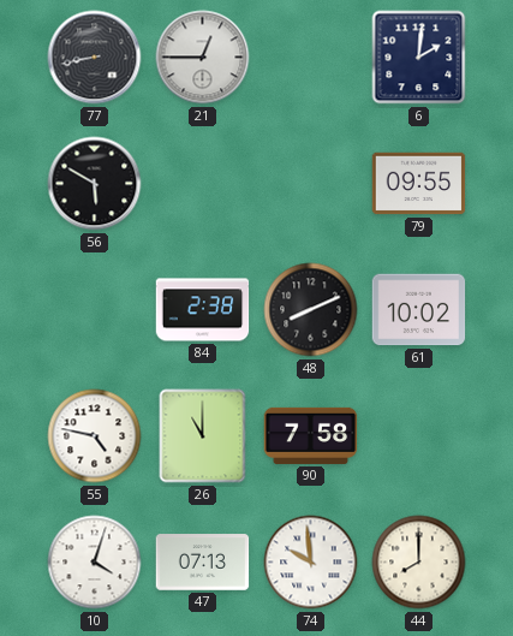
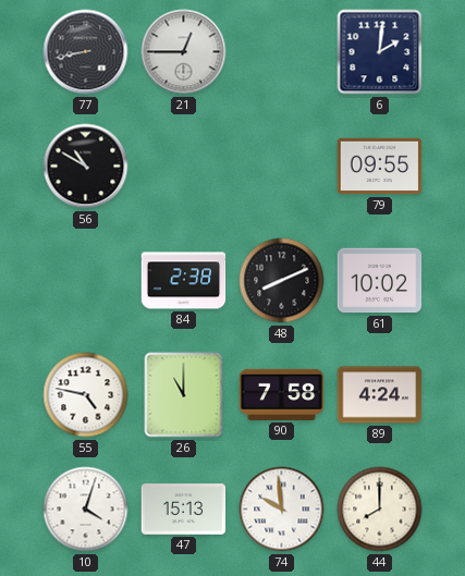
56: 5:50 -> 10:50
89: none -> 4:24
47: 07:13 -> 15:13
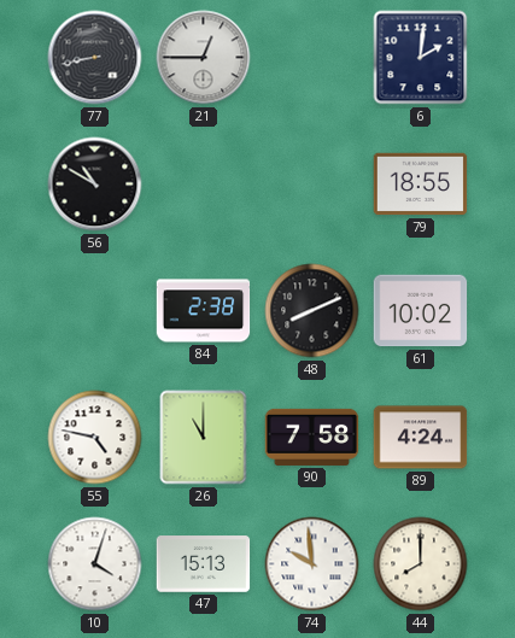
79: 09:55 -> 18:55
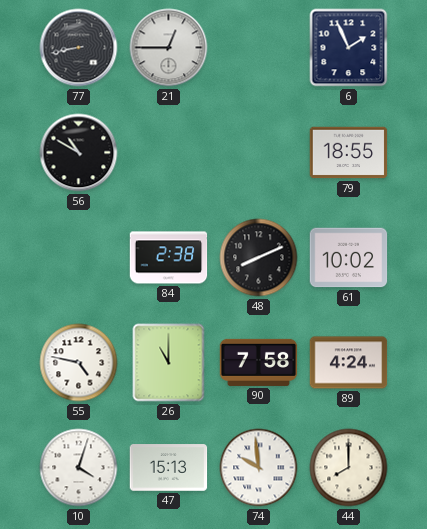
6: 2:01 -> 1:56
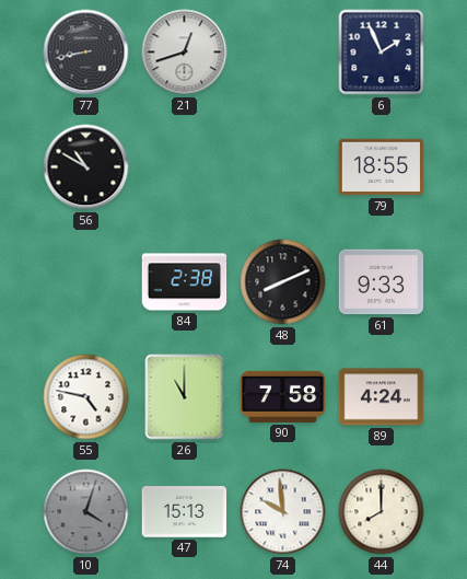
21: 12:45 -> 12:42
61: 10:02 -> 9:33
10 dial: white -> grey
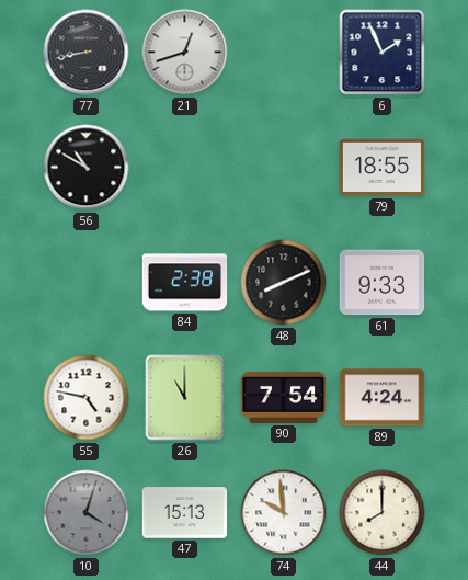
90: 7:58 -> 7:54
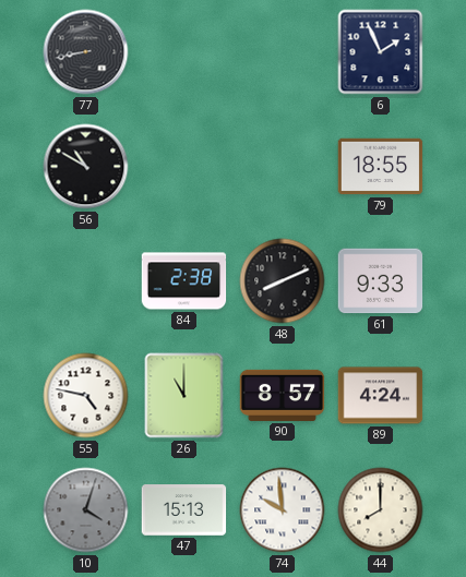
21: 12:42 -> none
90: 7:54 -> 8:57
